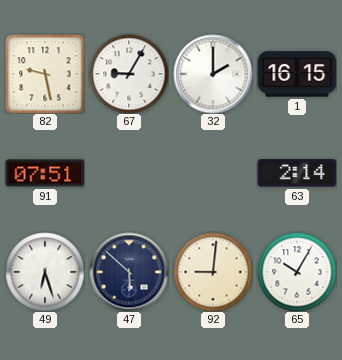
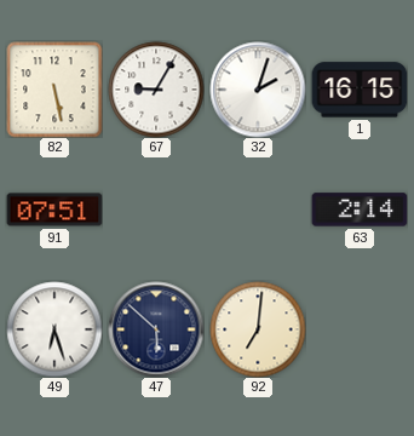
82: 9:28 -> 5:28
32: 2:00 -> 2:03
92: 9:01 -> 7:01
65: 10:05 -> none
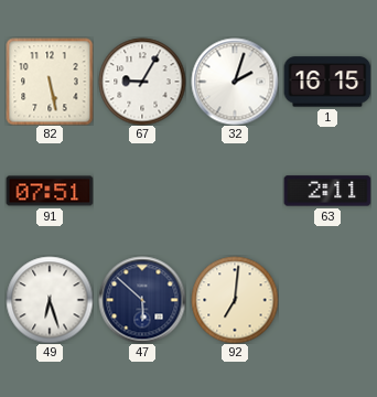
63: 2:14 -> 2:11
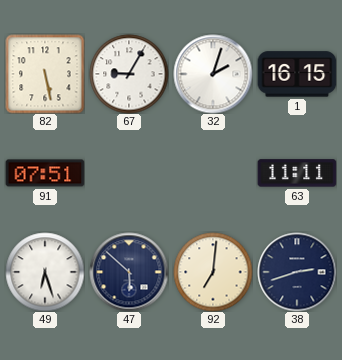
63: 2:11 -> 11:11
38: none -> 2:42
